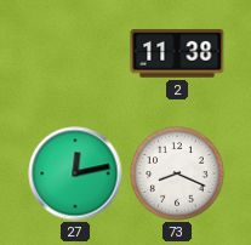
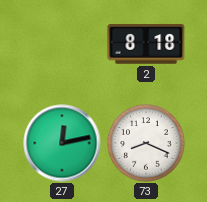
2: 11:38 -> 8:18
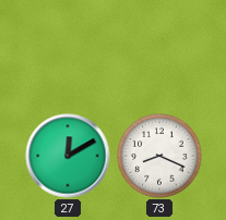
2: 8:18 -> none
27: 12:13 -> 12:10
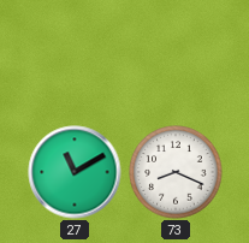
27: 12:10 -> 11:10
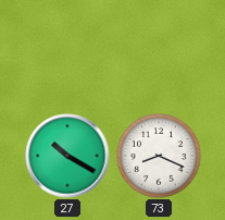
27: 11:10 -> 10:20
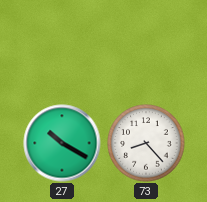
73: 8:19 -> 8:23
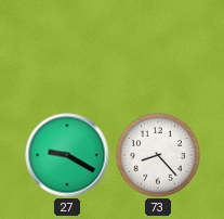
27: 10:20 -> 9:20
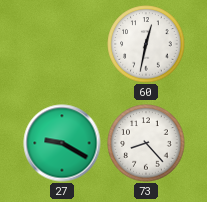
60: none -> 12:32
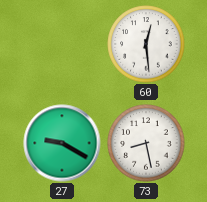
60: 12:32 -> 12:29
73: 8:23 -> 8:28
